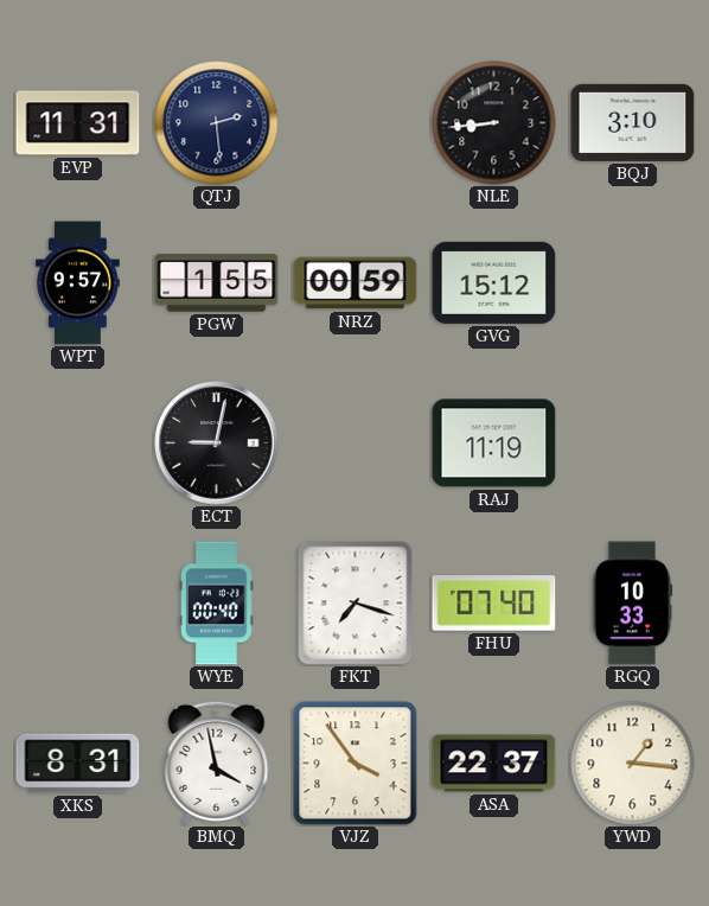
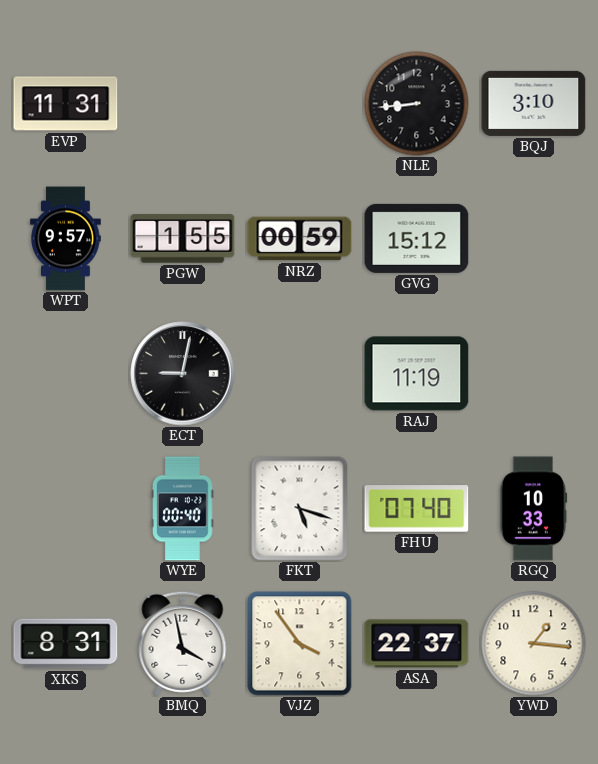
QTJ: 2:29 -> none
FKT: 7:18 -> 5:18
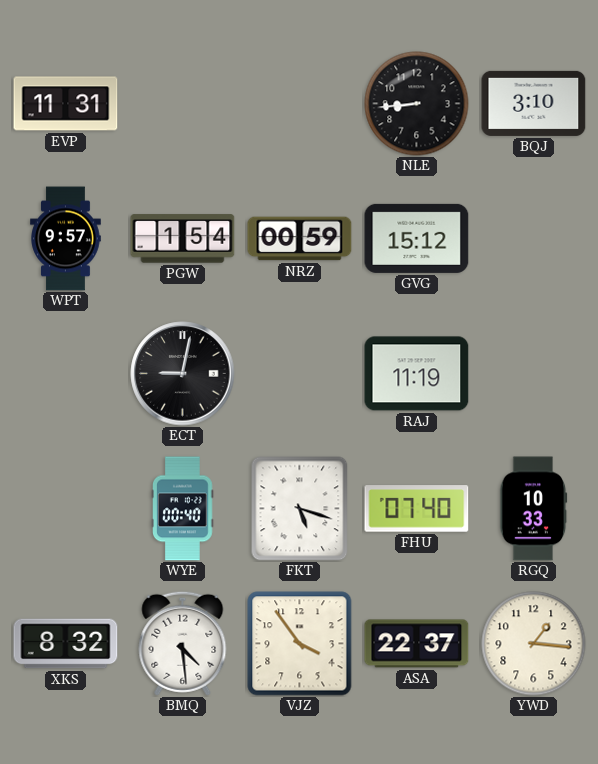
PGW: 1:55 -> 1:54
XKS: 8:31 -> 8:32
BMQ: 3:58 -> 4:29
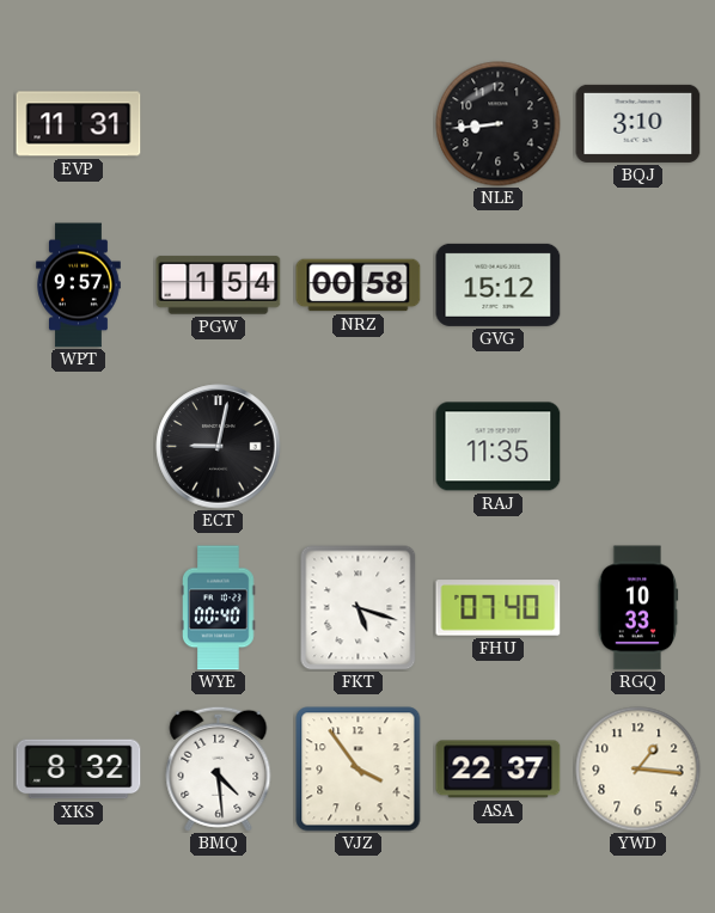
NRZ: 00:59 -> 00:58
RAJ: 11:19 -> 11:35
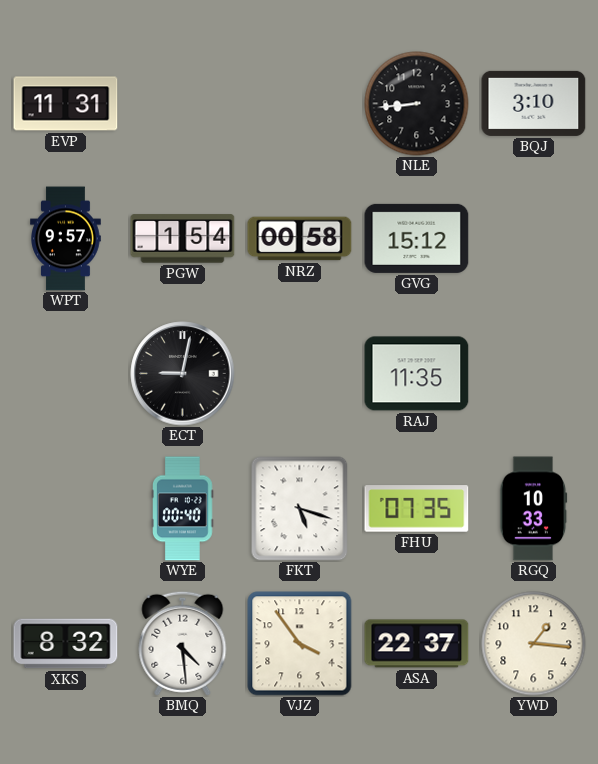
FHU: 07:40 -> 07:35
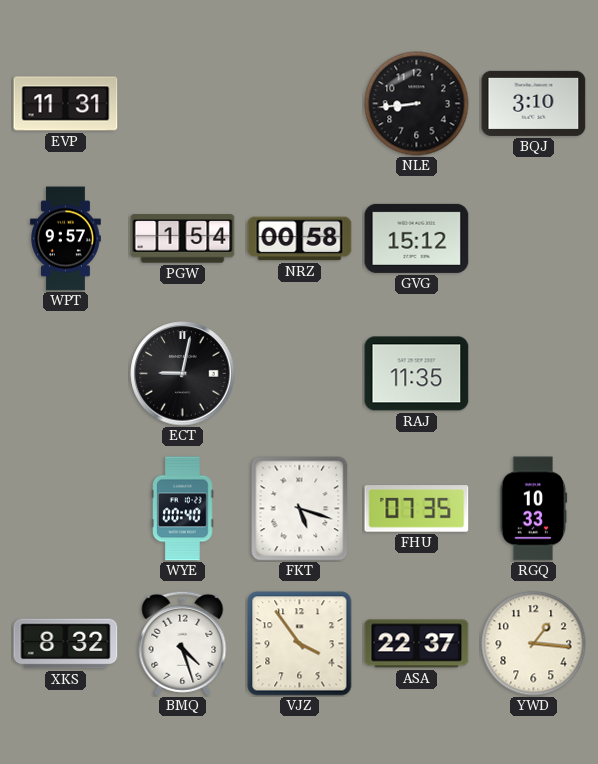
BMQ: 4:29 -> 4:27
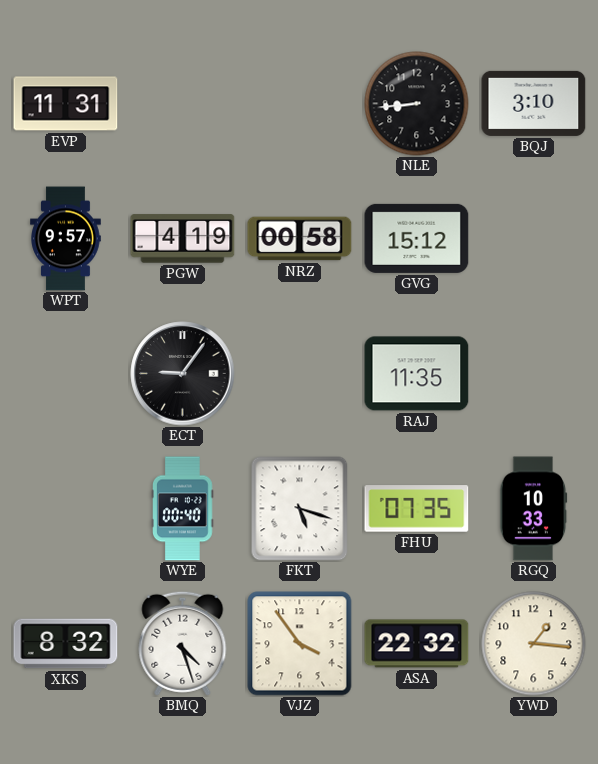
PGW: 1:54 -> 4:19
ECT: 9:02 -> 9:06
ASA: 22:37 -> 22:32
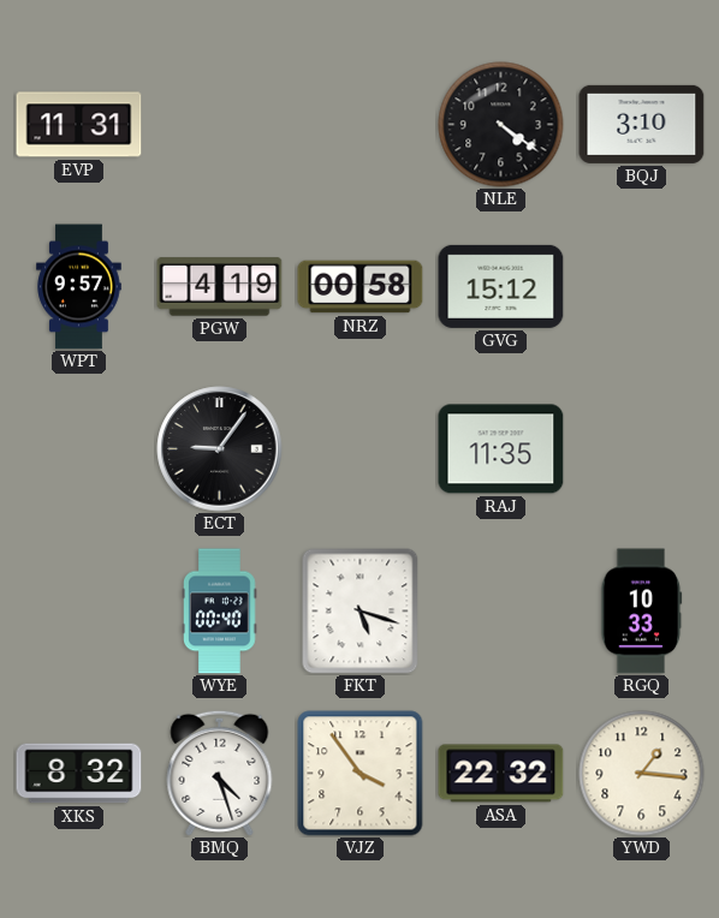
NLE: 8:44 -> 4:21
FHU: 07:35 -> none
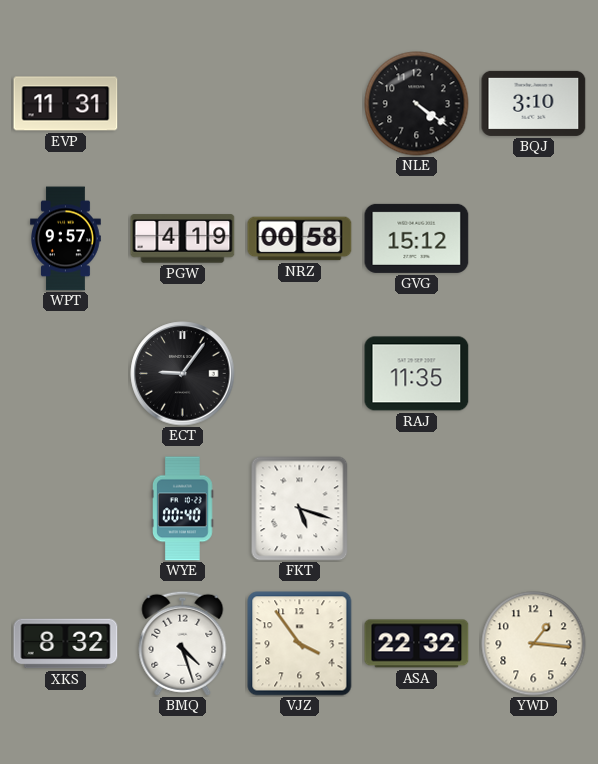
RGQ: 10:33 -> none
